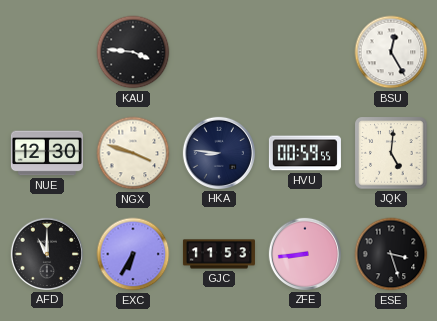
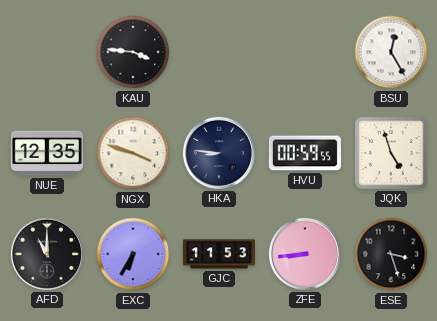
NUE: 12:30 -> 12:35
JQK: 5:01 -> 4:57
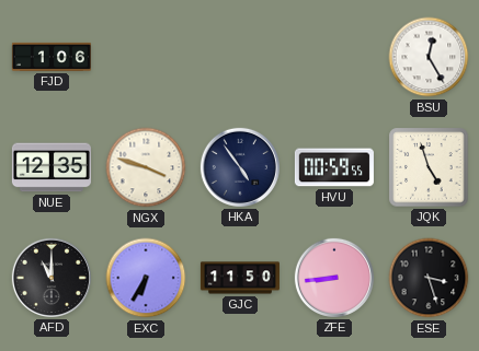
FJD: none -> 1:06
KAU: 3:46 -> none
HKA: 8:46 -> 4:54
GJC: 11:53 -> 11:50
